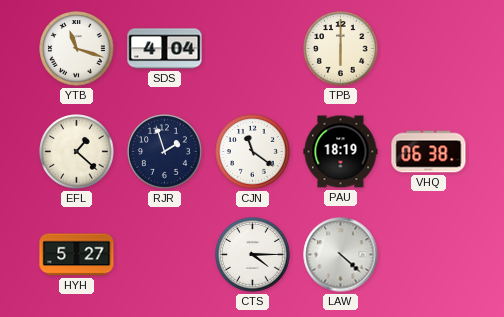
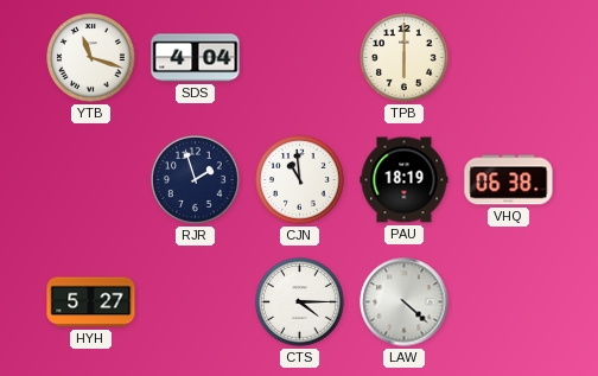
EFL: 1:22 -> none
CJN: 11:21 -> 10:59
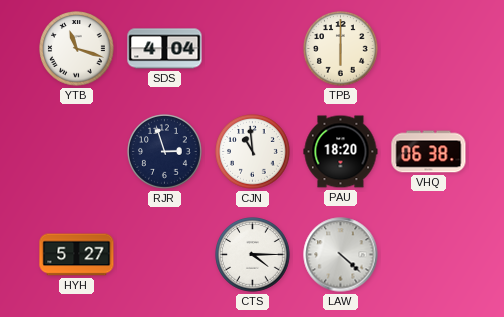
RJR: 1:57 -> 2:57
PAU: 18:19 -> 18:20
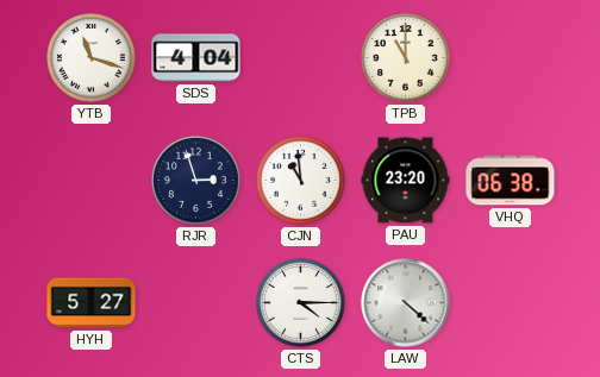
TPB: 6:00 -> 11:00
PAU: 18:20 -> 23:20
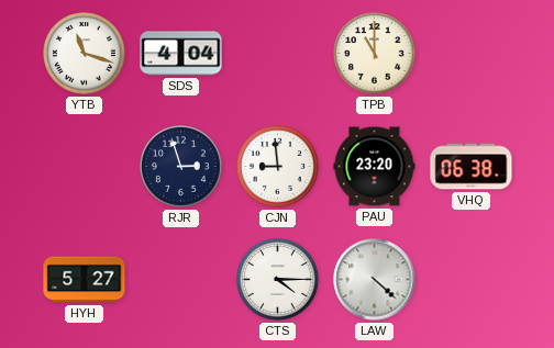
CJN: 10:59 -> 8:59
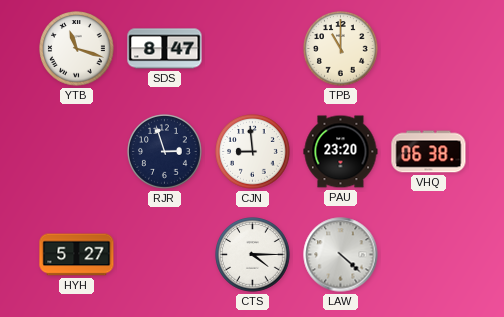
SDS: 4:04 -> 8:47
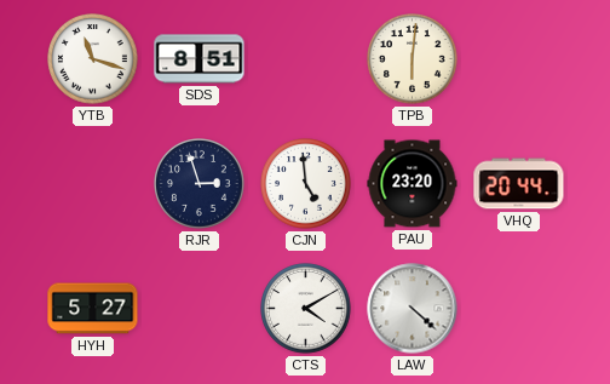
SDS: 8:47 -> 8:51
TPB: 11:00 -> 6:01
CJN: 8:59 -> 4:59
VHQ: 06:38 -> 20:44
CTS: 4:15 -> 4:10
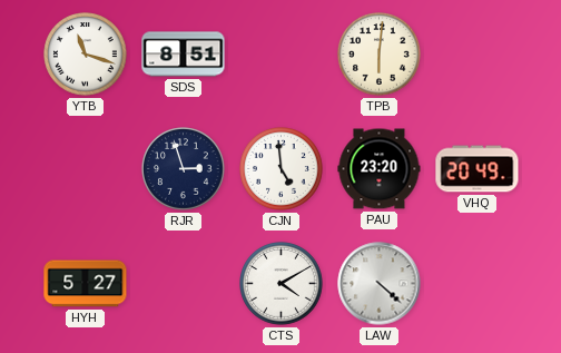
VHQ: 20:44 -> 20:49
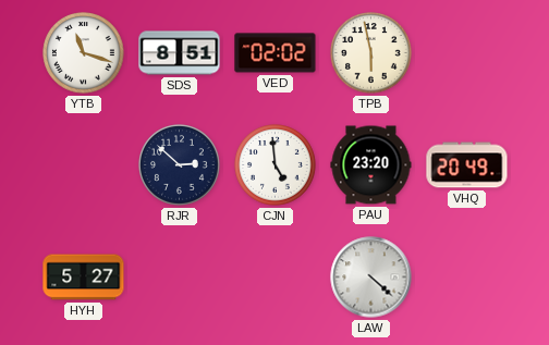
VED: none -> 02:02
TPB: 6:01 -> 5:58
RJR: 2:57 -> 2:52
CTS: 4:10 -> none
